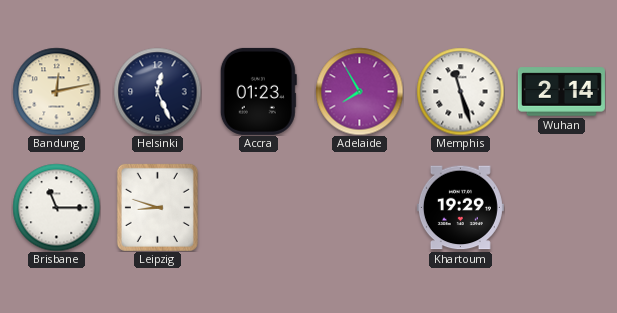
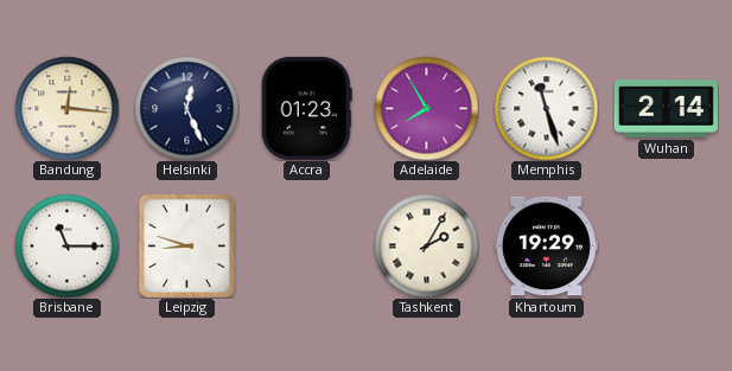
Bandung: 12:13 -> 12:16
Tashkent: none -> 2:05
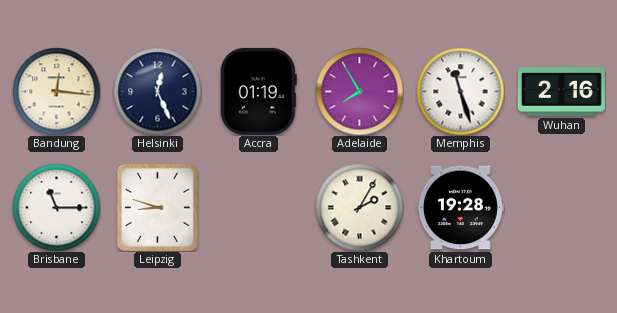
Accra: 01:23 -> 01:19
Wuhan: 2:14 -> 2:16
Khartoum: 19:29 -> 19:28
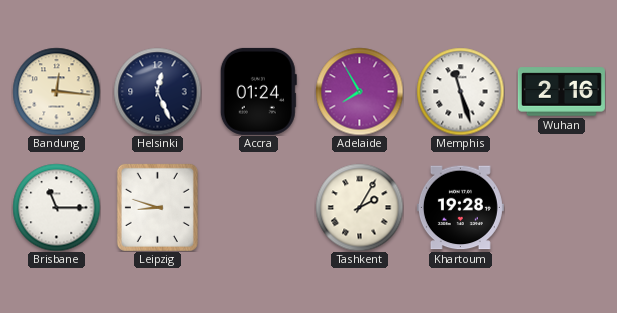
Accra: 01:19 -> 01:24
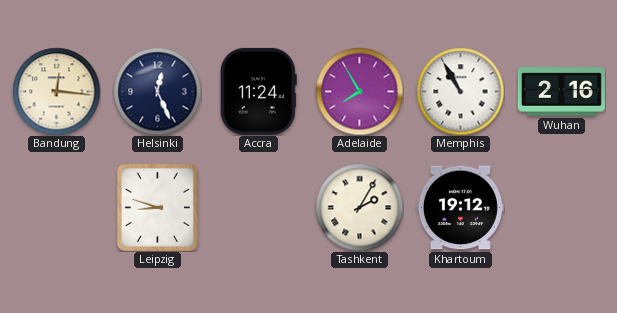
Accra: 01:24 -> 11:24
Memphis: 11:27 -> 10:55
Brisbane: 11:15 -> none
Khartoum: 19:28 -> 19:12
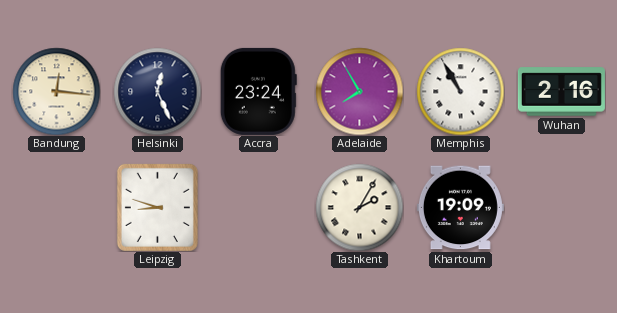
Accra: 11:24 -> 23:24
Khartoum: 19:12 -> 19:09
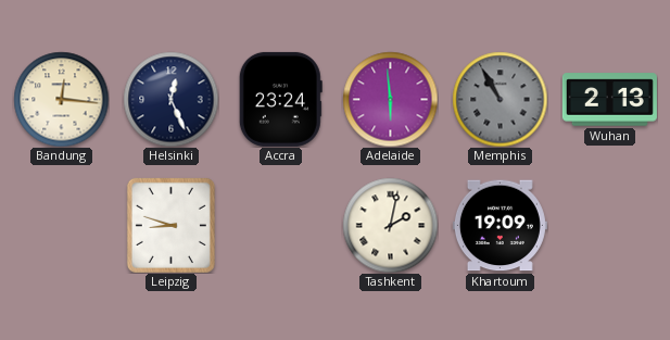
Adelaide: 7:55 -> 5:59
Memphis dial: white -> grey
Wuhan: 2:16 -> 2:13
Tashkent: 2:05 -> 2:02
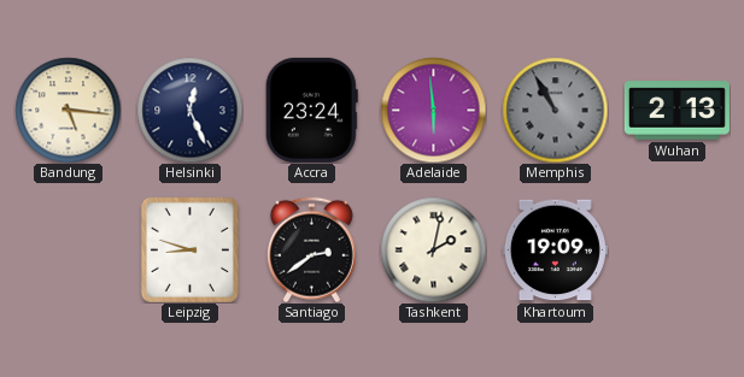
Bandung: 12:16 -> 5:16
Santiago: none -> 2:39
